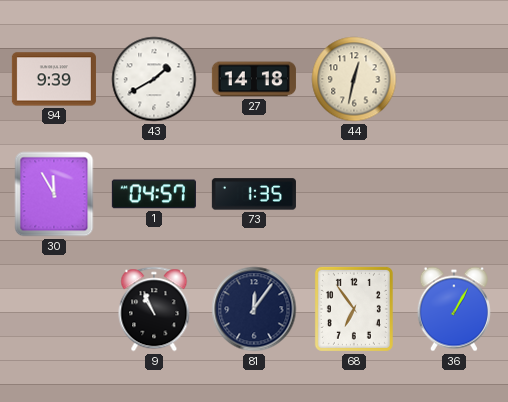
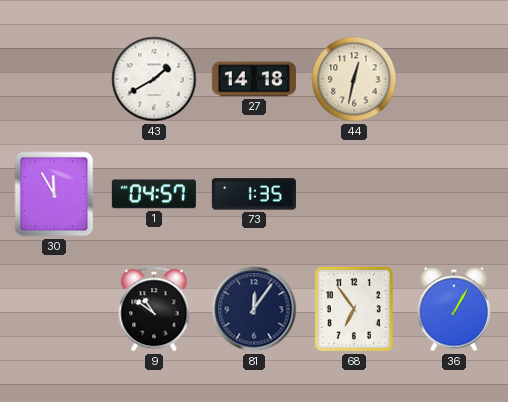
94: 9:39 -> none
9: 10:56 -> 10:51
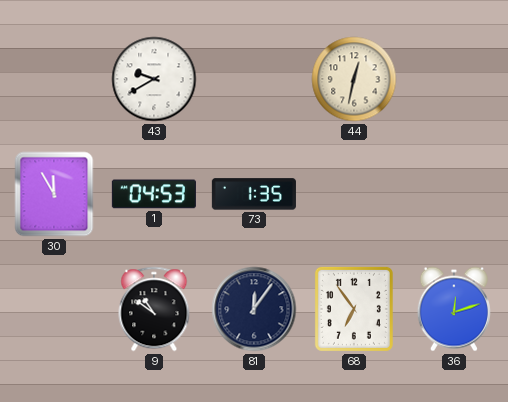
43: 1:40 -> 9:40
27: 14:18 -> none
1: 04:57 -> 04:53
36: 1:05 -> 12:12
